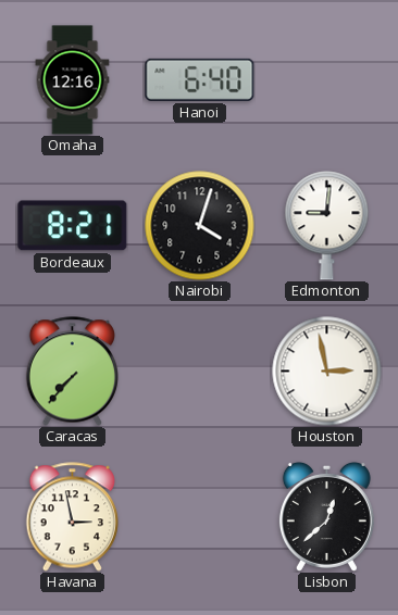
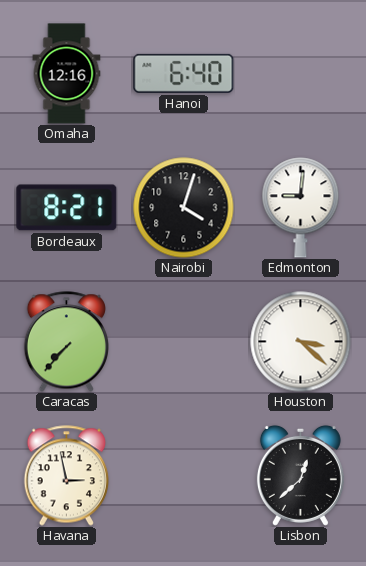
Houston: 2:58 -> 3:22
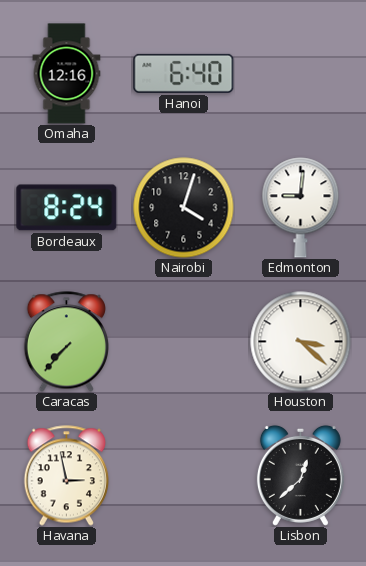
Bordeaux: 8:21 -> 8:24
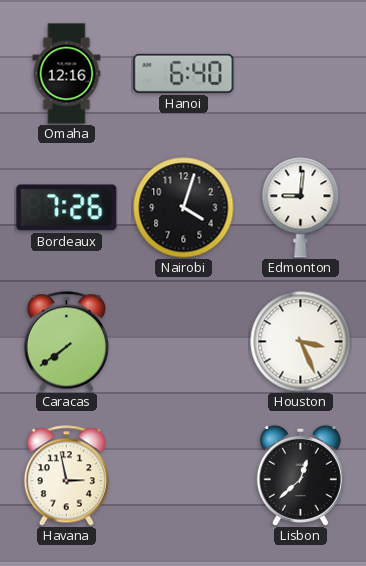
Bordeaux: 8:24 -> 7:26
Caracas: 7:37 -> 7:39
Houston: 3:22 -> 3:26
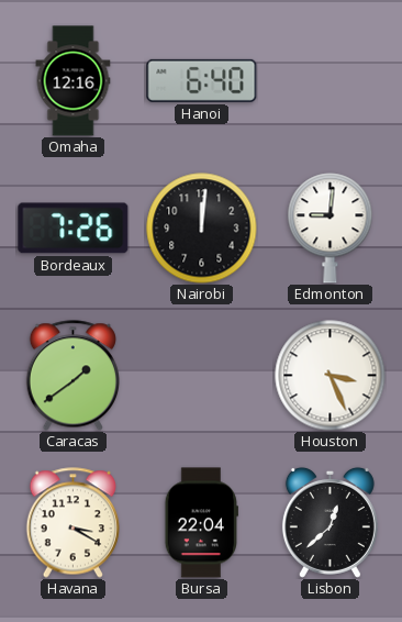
Nairobi: 4:03 -> 12:01
Caracas: 7:39 -> 1:39
Havana: 2:58 -> 3:20
Bursa: none -> 22:04
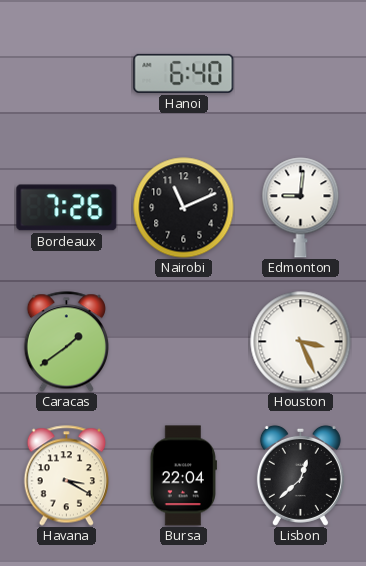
Omaha: 12:16 -> none
Nairobi: 12:01 -> 11:11
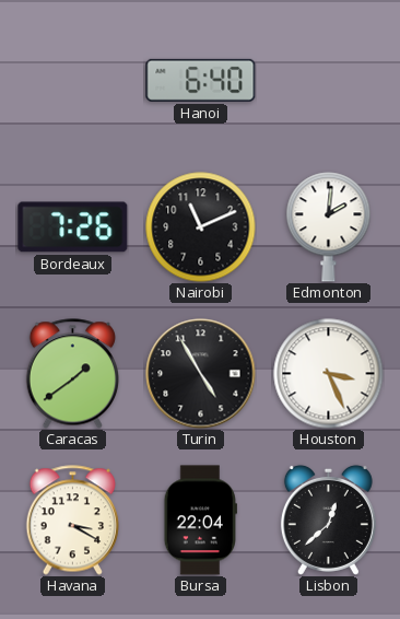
Edmonton: 9:01 -> 2:01
Turin: none -> 4:55
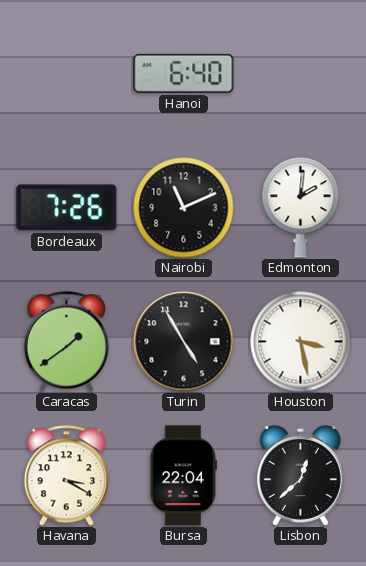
Houston: 3:26 -> 3:28
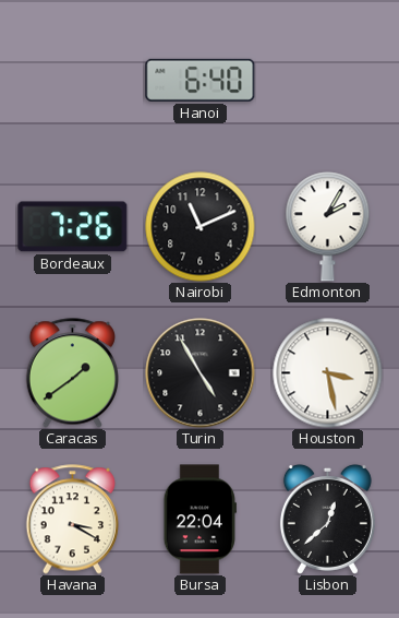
Edmonton: 2:01 -> 2:05
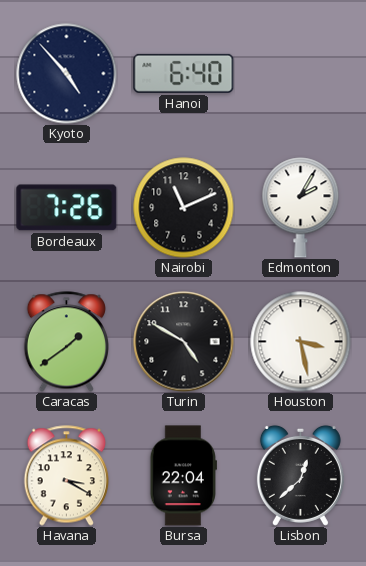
Kyoto: none -> 4:53
Turin: 4:55 -> 4:50
